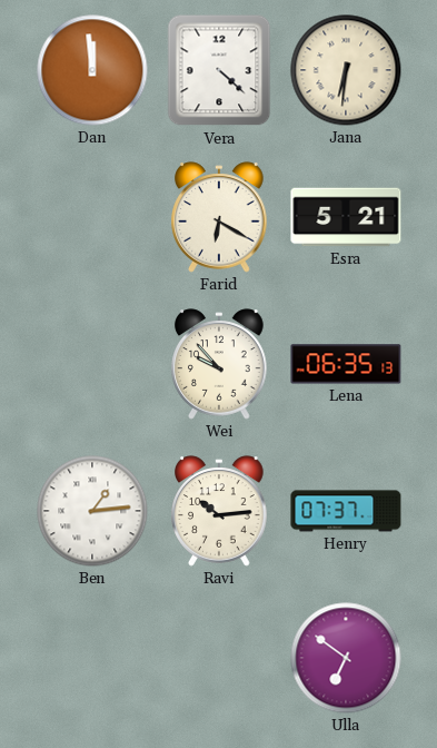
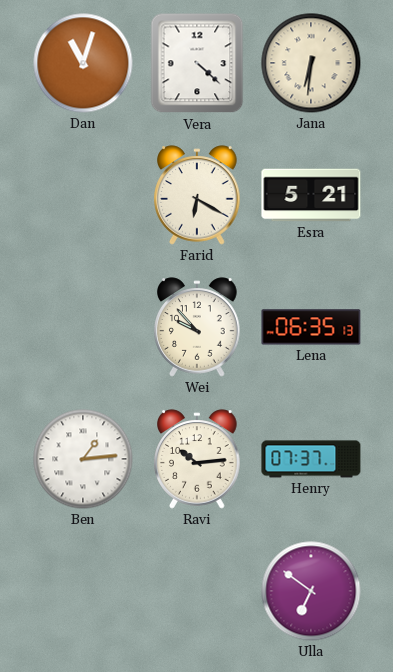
Dan: 11:59 -> 11:03
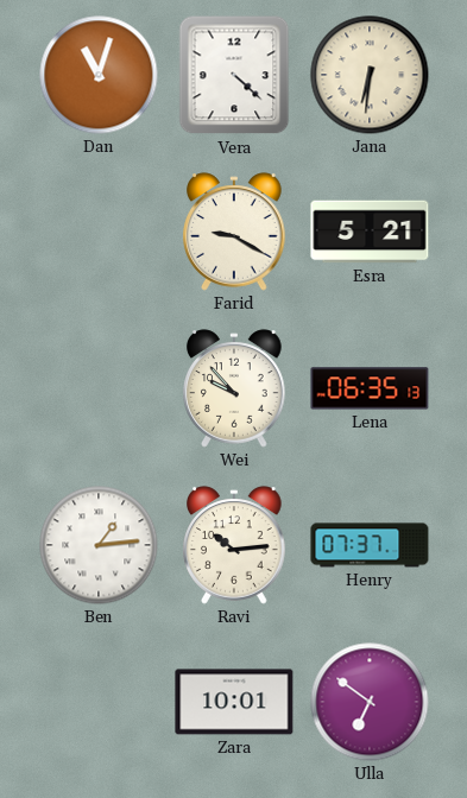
Farid: 6:20 -> 9:20
Zara: none -> 10:01
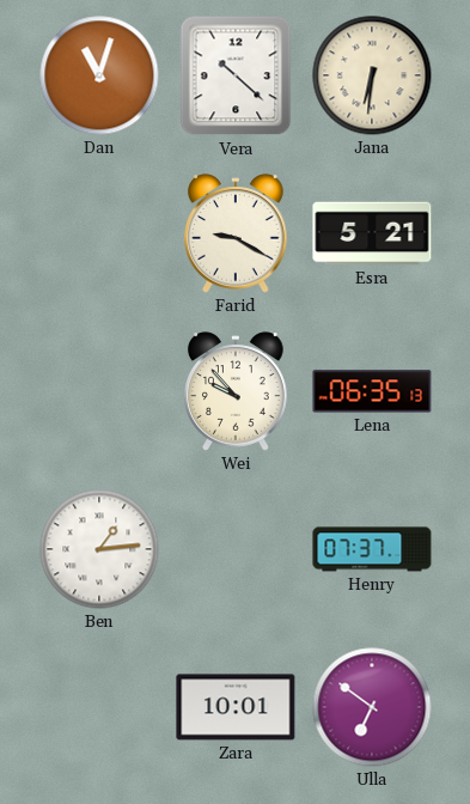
Vera: 4:22 -> 10:22
Ravi: 10:14 -> none
